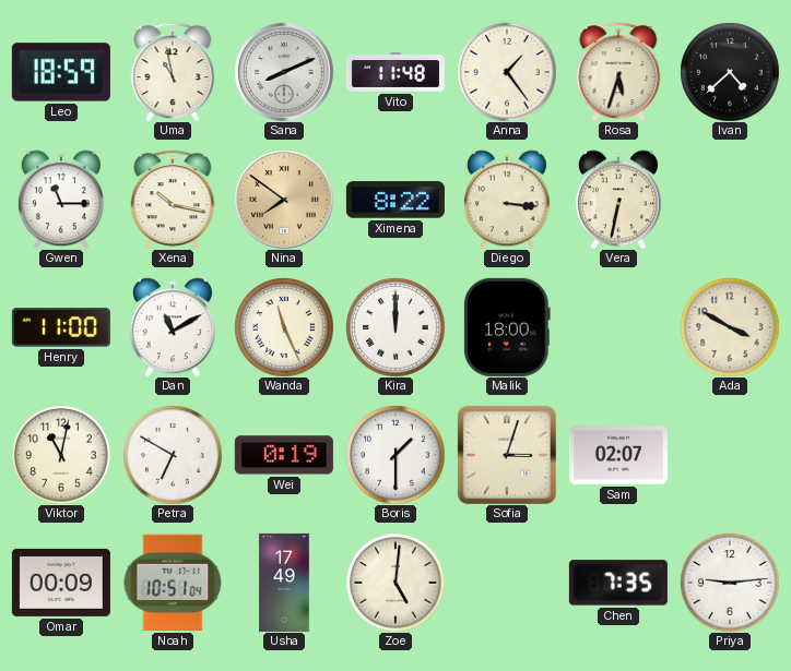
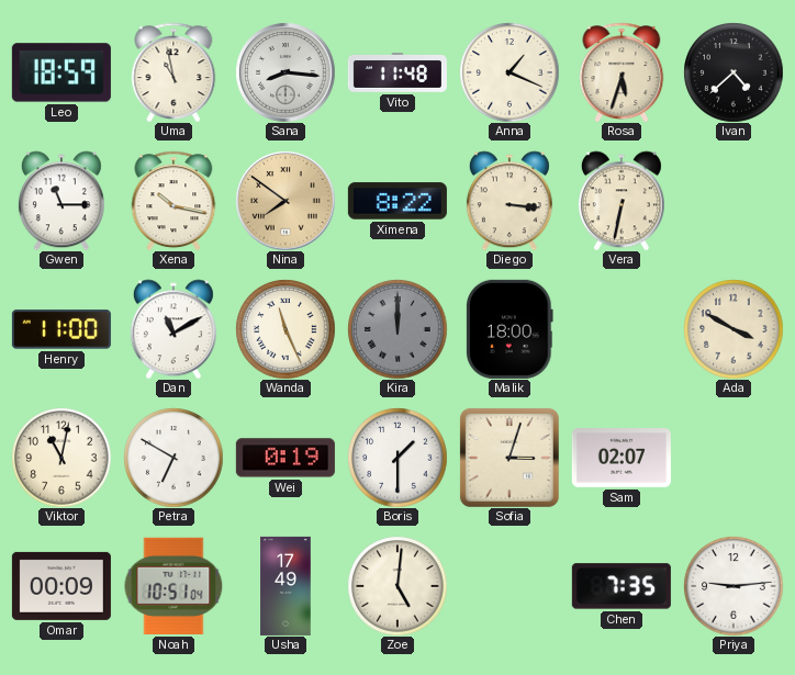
Sana: 8:11 -> 8:16
Anna: 1:24 -> 1:19
Kira dial: white -> grey
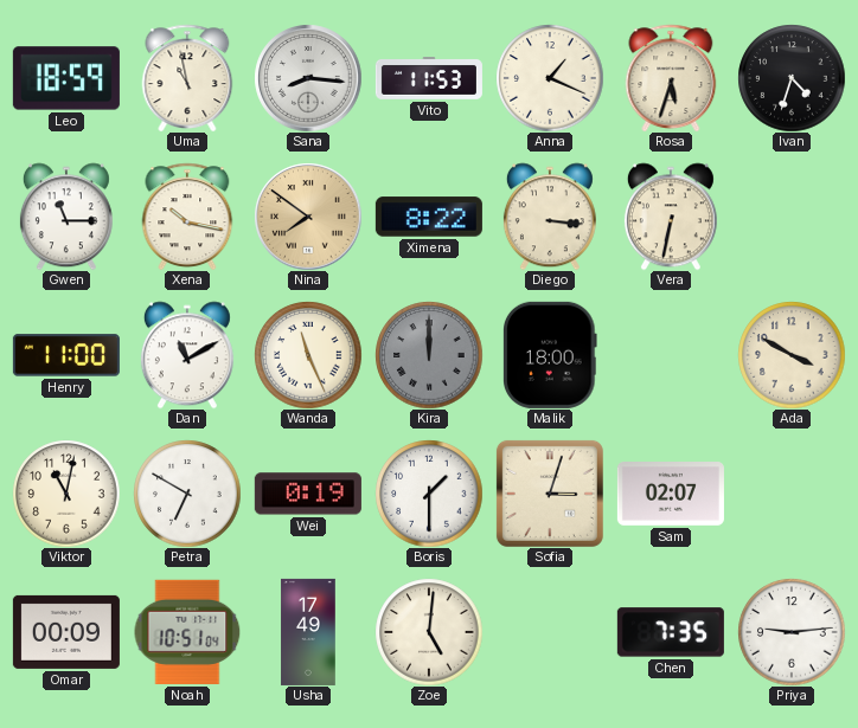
Vito: 11:48 -> 11:53
Ivan: 4:38 -> 4:33
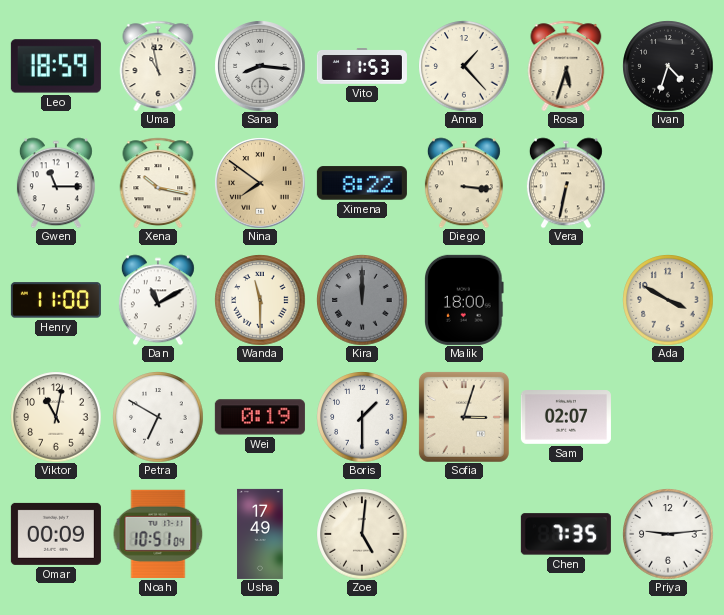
Anna: 1:19 -> 1:23
Wanda: 11:26 -> 11:30
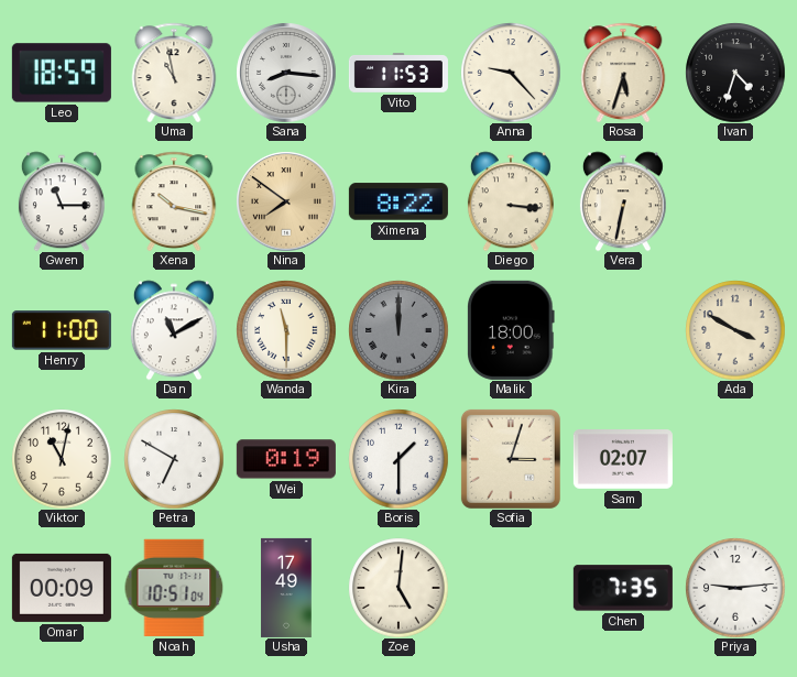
Anna: 1:23 -> 9:23
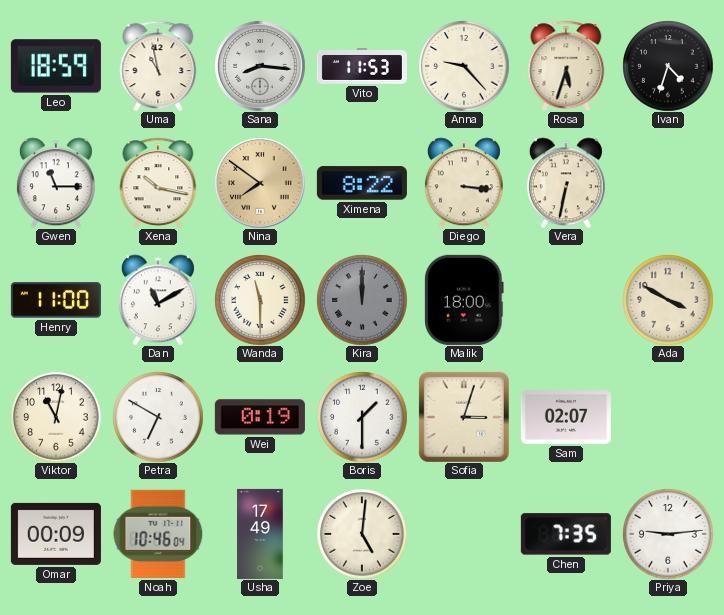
Noah: 10:51 -> 10:46
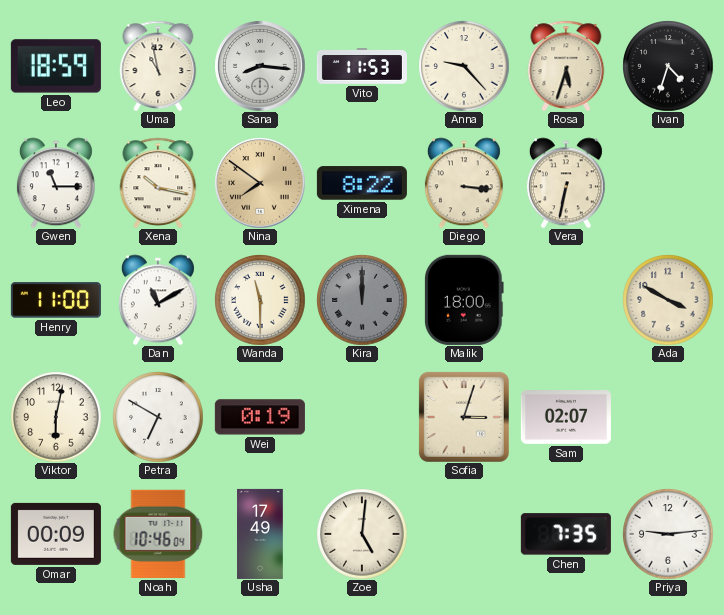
Viktor: 11:02 -> 6:02
Boris: 1:30 -> none
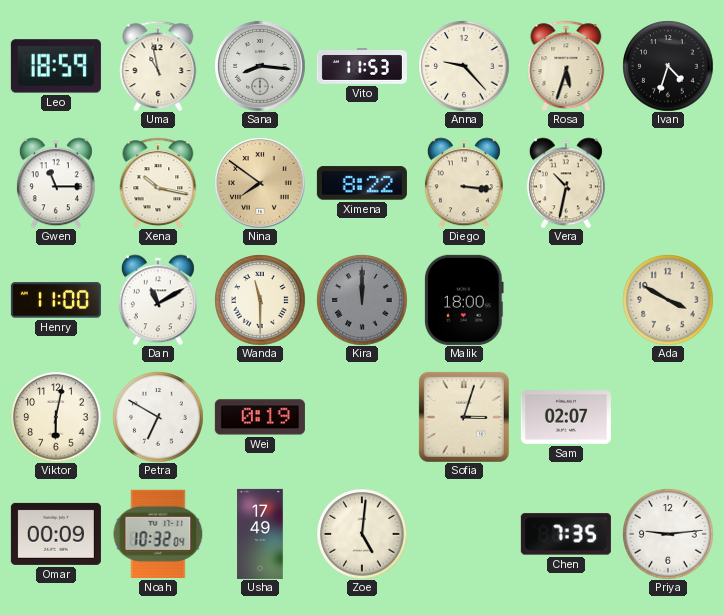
Vera: 6:32 -> 10:32
Noah: 10:46 -> 10:32
